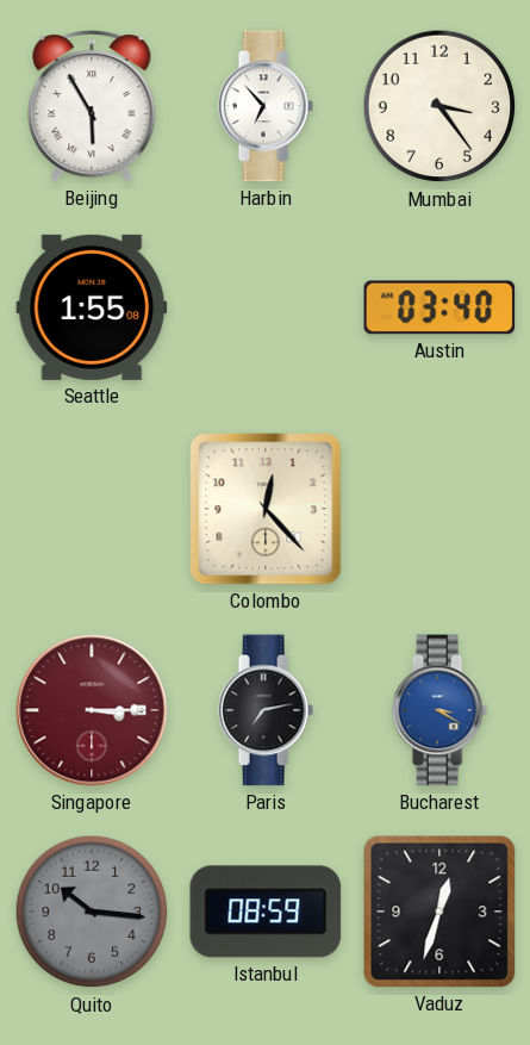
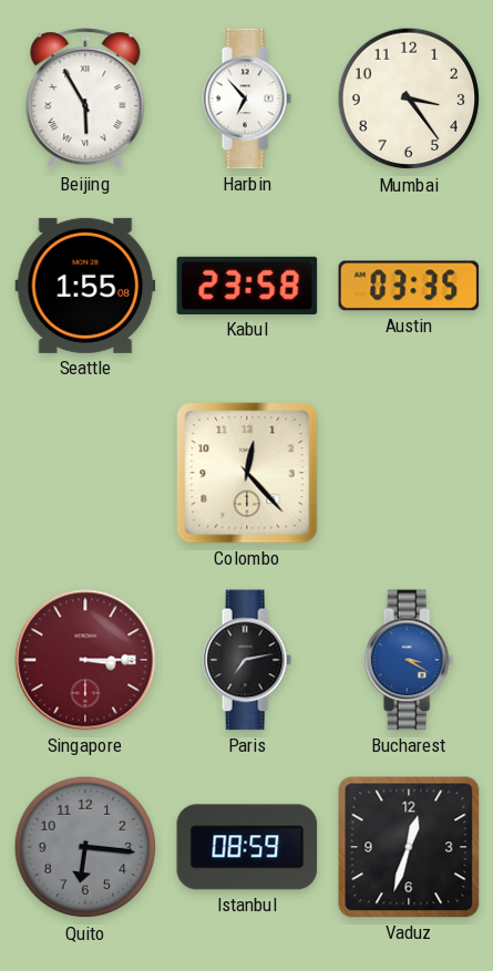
Kabul: none -> 23:58
Austin: 03:40 -> 03:35
Quito: 10:16 -> 6:16
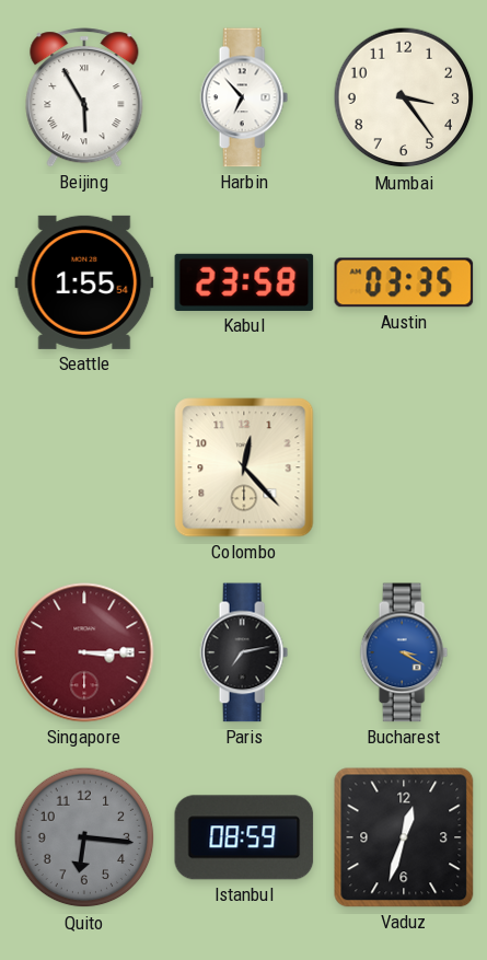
Seattle: 1:55:08 -> 1:55:54
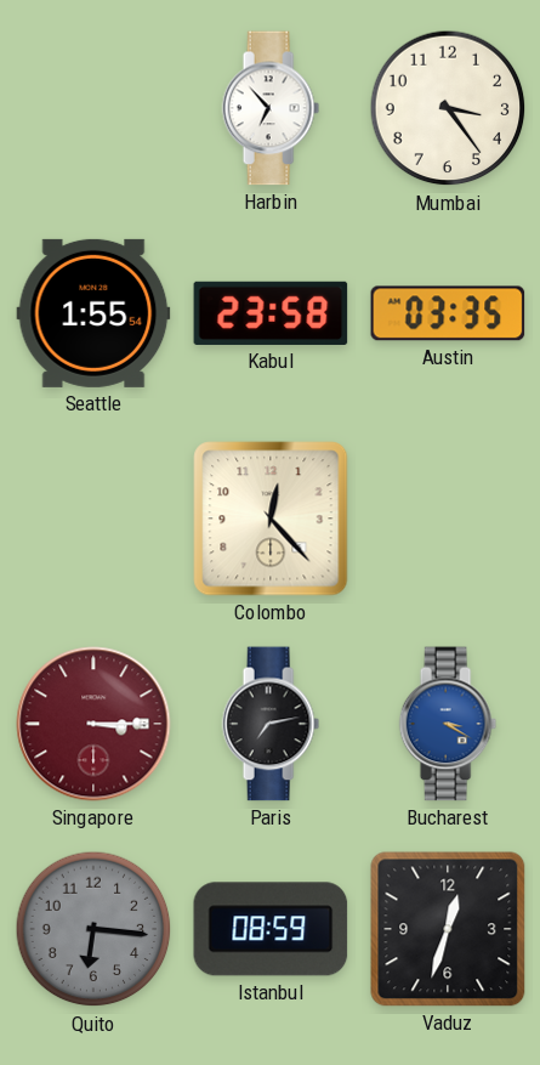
Beijing: 5:55 -> none
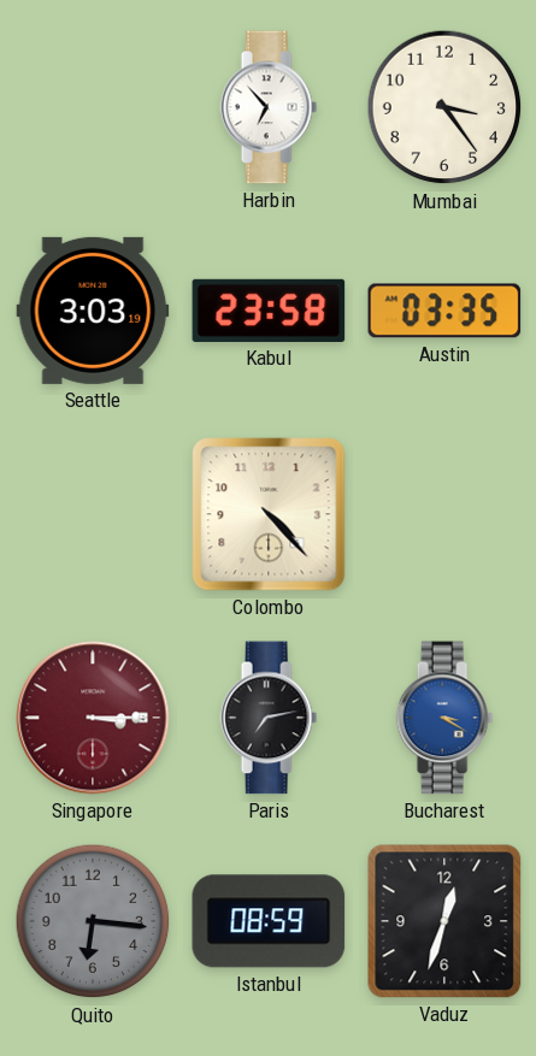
Seattle: 1:55 -> 3:03
Colombo: 12:23 -> 4:23
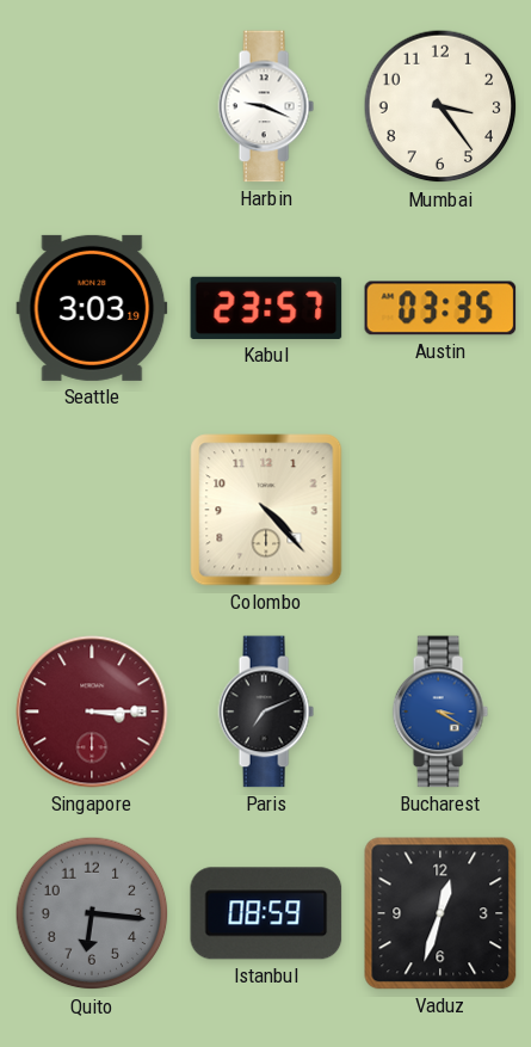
Harbin: 6:53 -> 9:19
Kabul: 23:58 -> 23:57
Paris: 7:13 -> 7:11
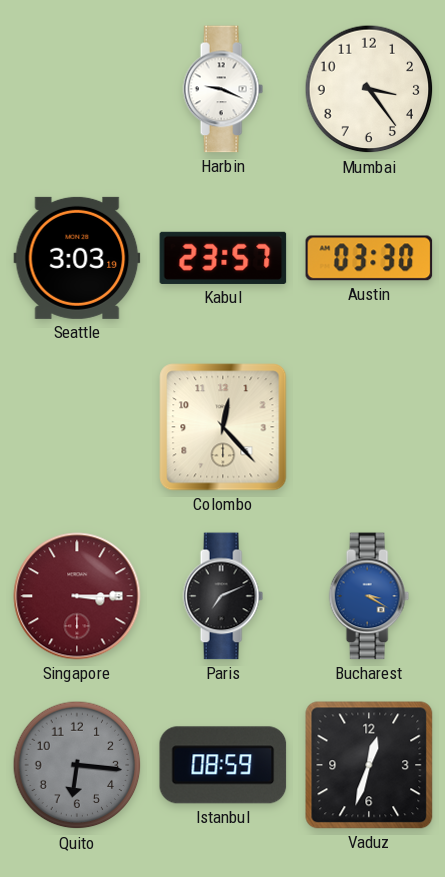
Austin: 03:35 -> 03:30
Colombo: 4:23 -> 12:23
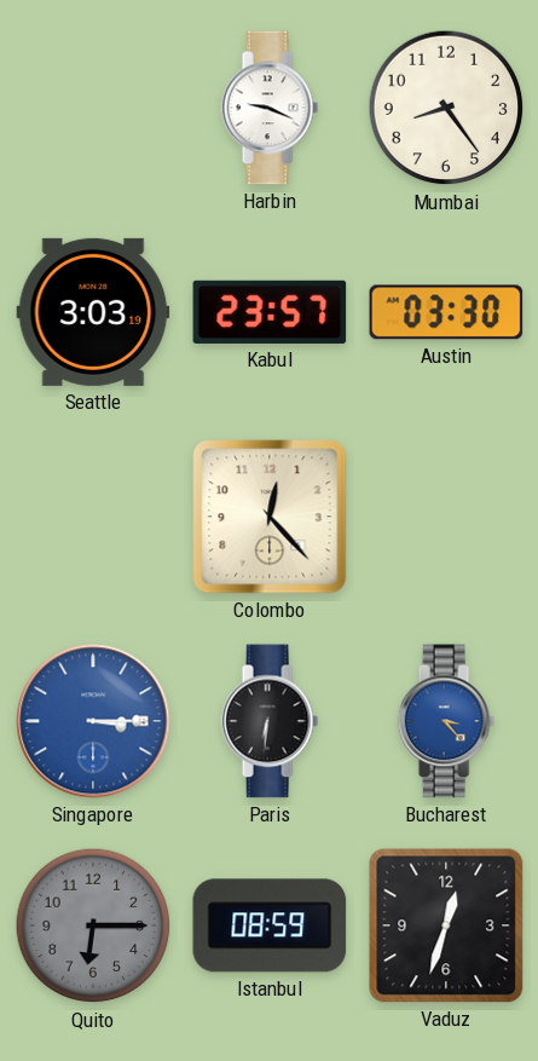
Mumbai: 3:24 -> 8:24
Singapore dial: burgundy -> blue
Paris: 7:11 -> 6:31
Bucharest: 3:20 -> 3:23
Quito: 6:16 -> 6:15
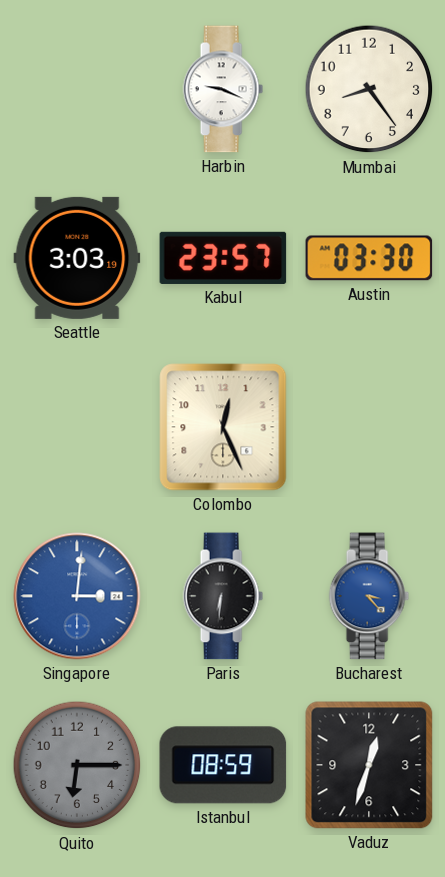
Colombo: 12:23 -> 12:26
Singapore: 3:15 -> 3:01
